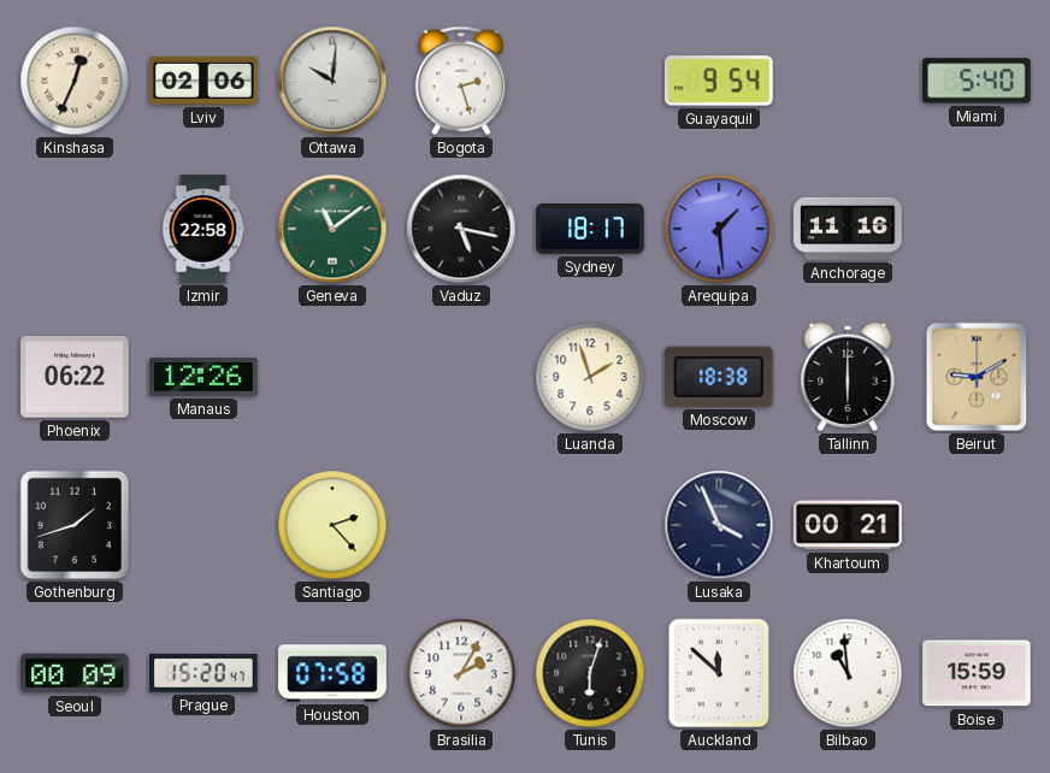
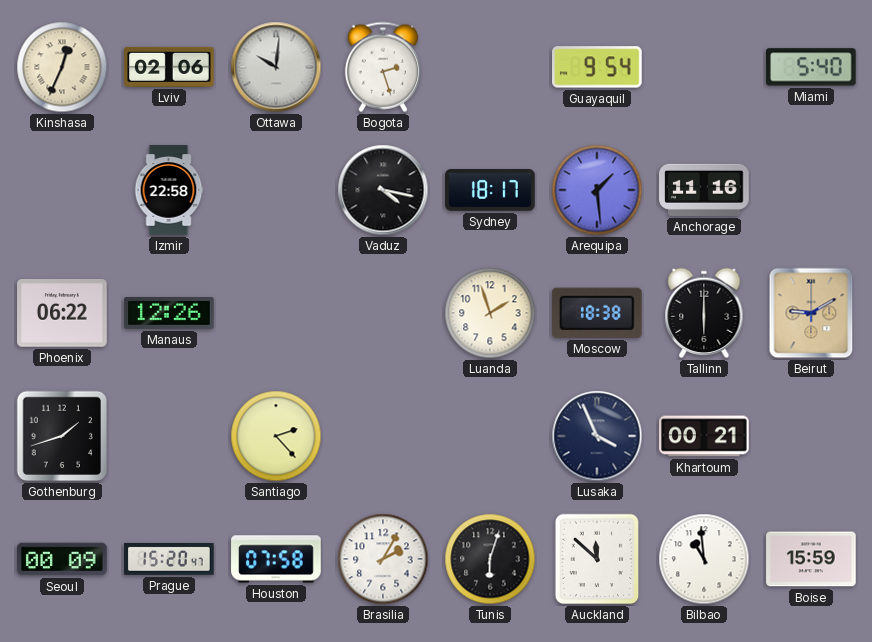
Geneva: 11:09 -> none
Vaduz: 5:17 -> 4:17
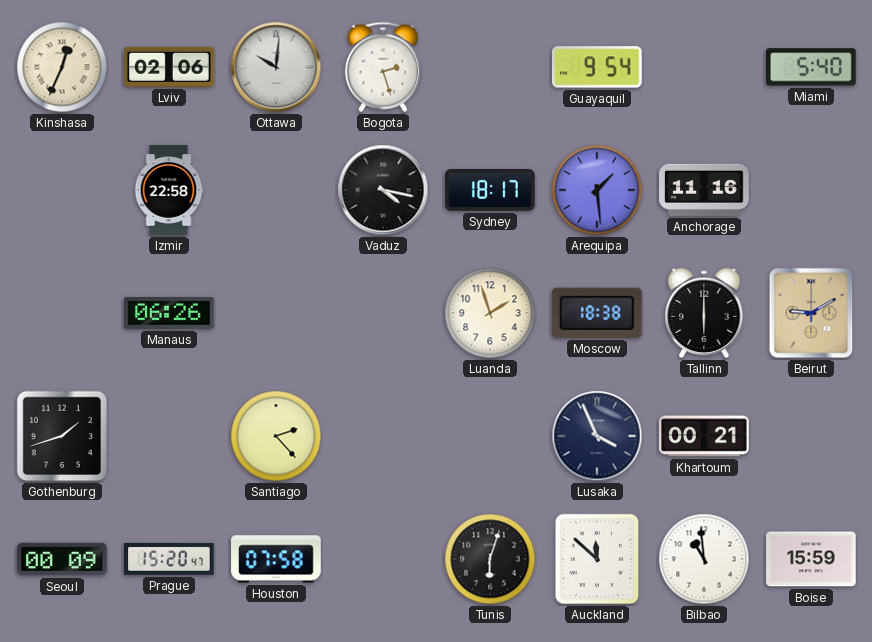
Phoenix: 06:22 -> none
Manaus: 12:26 -> 06:26
Brasilia: 2:05 -> none
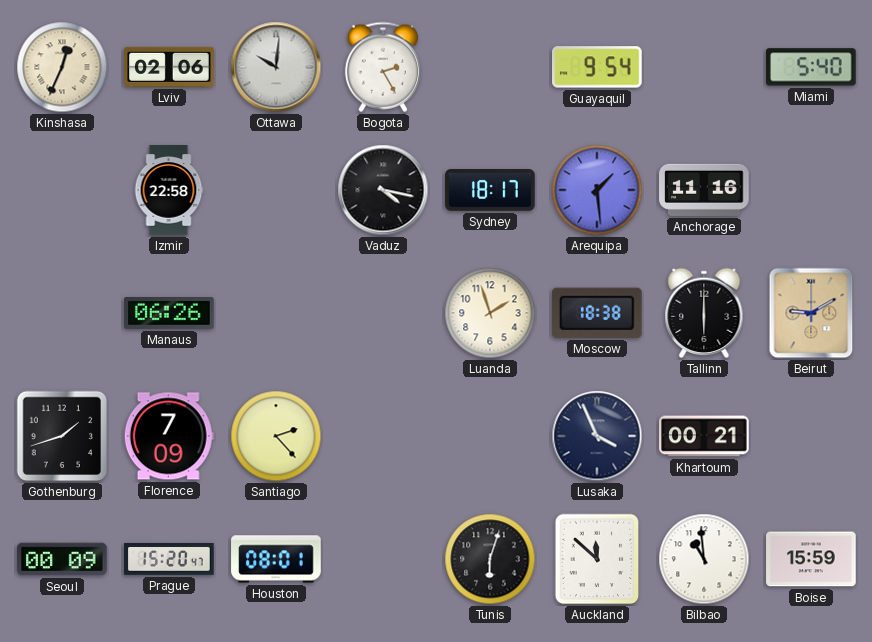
Bogota: 2:27 -> 2:25
Florence: none -> 7:09
Houston: 07:58 -> 08:01
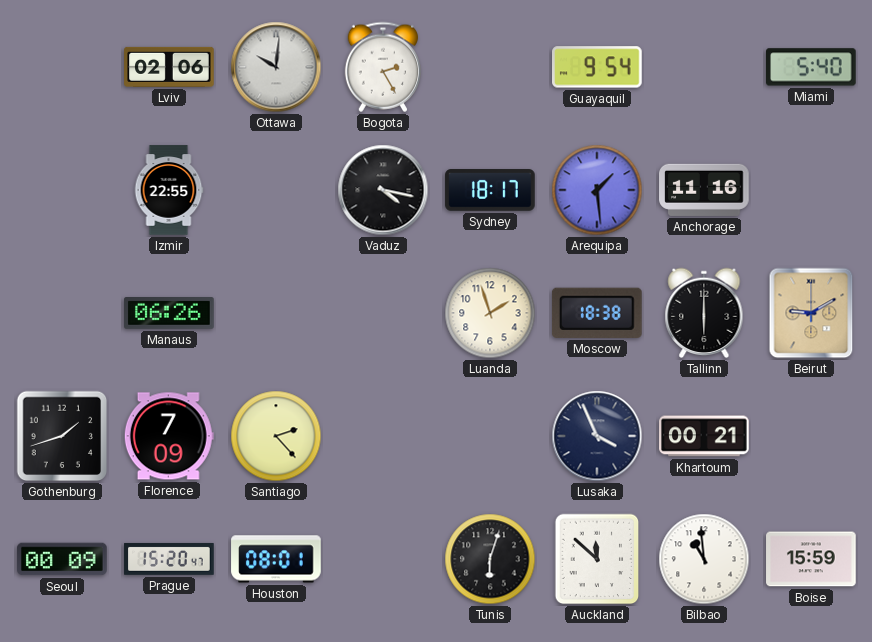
Kinshasa: 12:34 -> none
Izmir: 22:58 -> 22:55
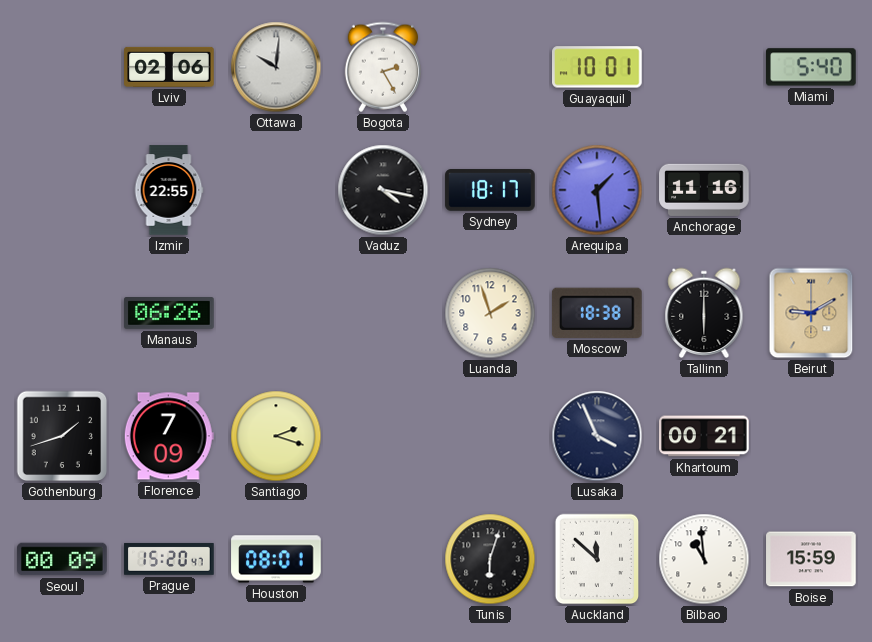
Guayaquil: 9:54 -> 10:01
Santiago: 2:23 -> 2:18
